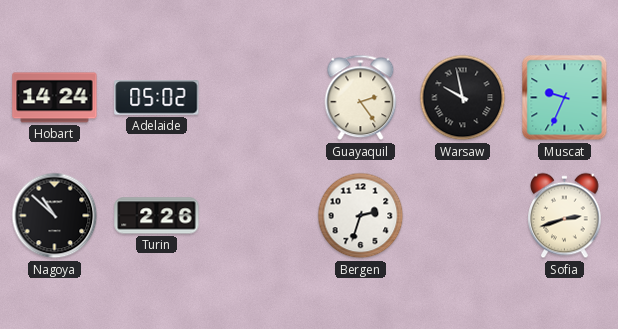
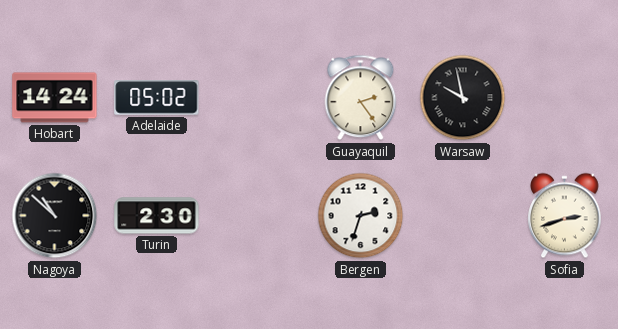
Muscat: 9:34 -> none
Turin: 2:26 -> 2:30
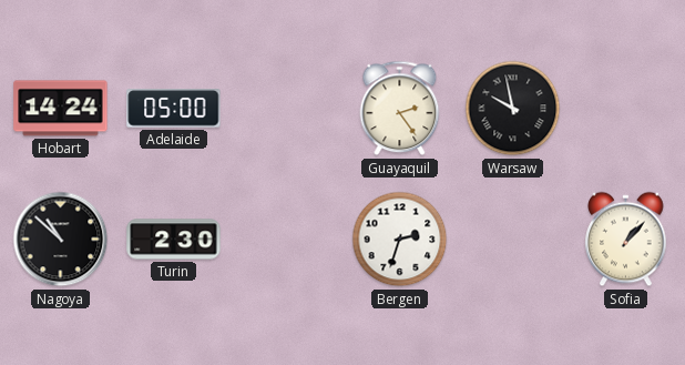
Adelaide: 05:02 -> 05:00
Sofia: 2:42 -> 1:07
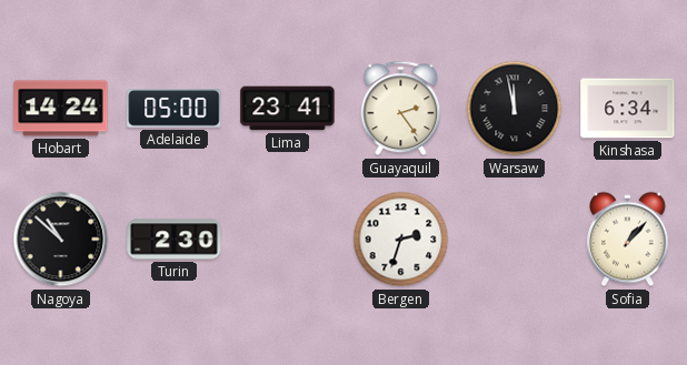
Lima: none -> 23:41
Warsaw: 9:58 -> 11:58
Kinshasa: none -> 6:34
